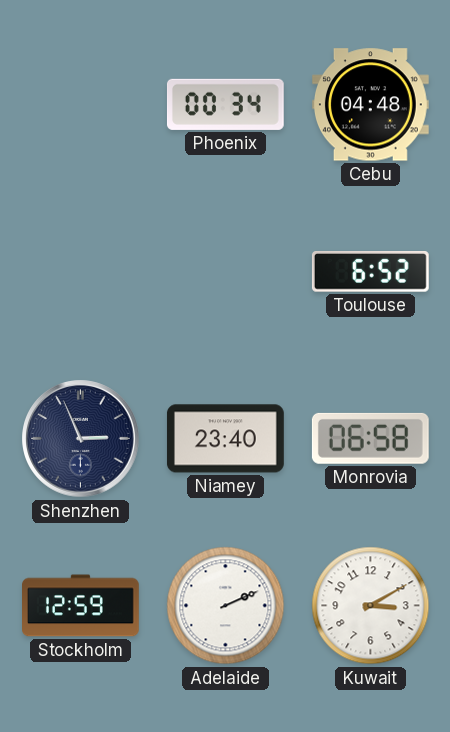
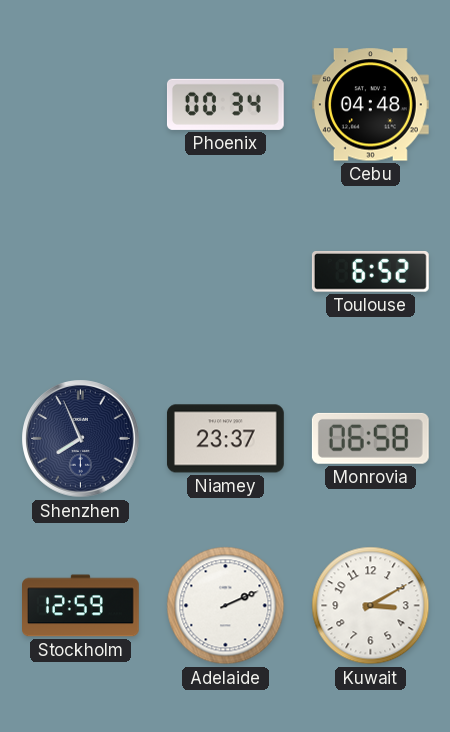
Shenzhen: 2:56 -> 7:56
Niamey: 23:40 -> 23:37
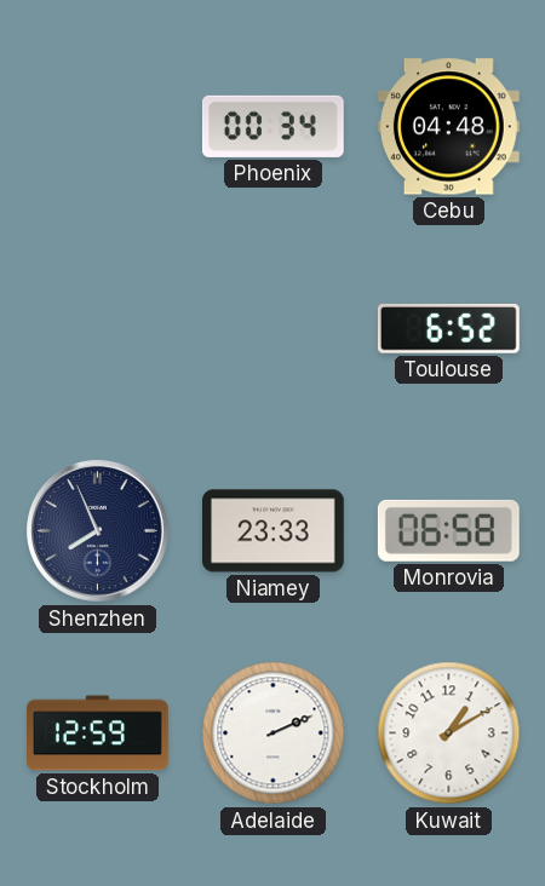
Niamey: 23:37 -> 23:33
Kuwait: 3:10 -> 1:10
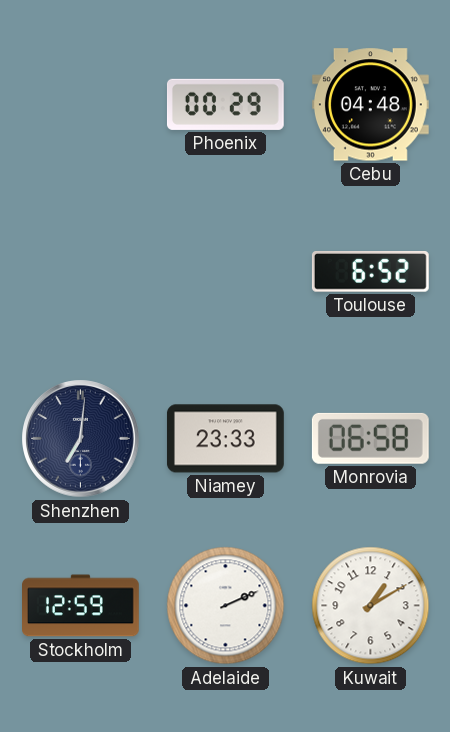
Phoenix: 00:34 -> 00:29
Shenzhen: 7:56 -> 7:01
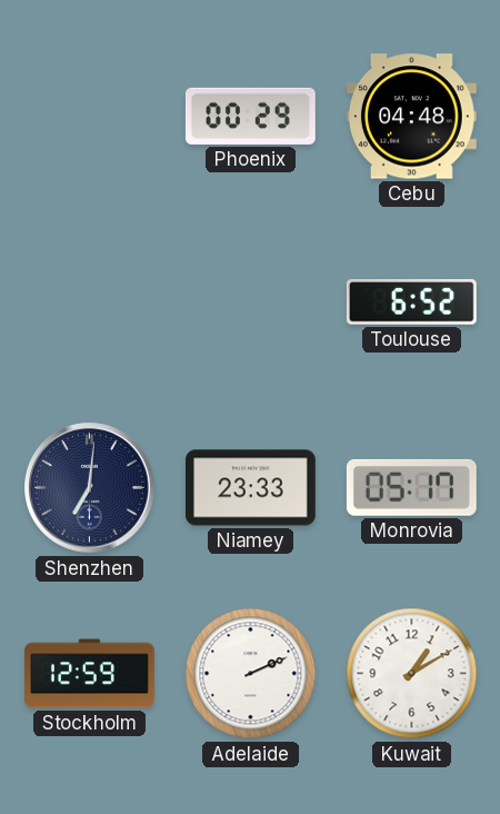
Monrovia: 06:58 -> 05:17
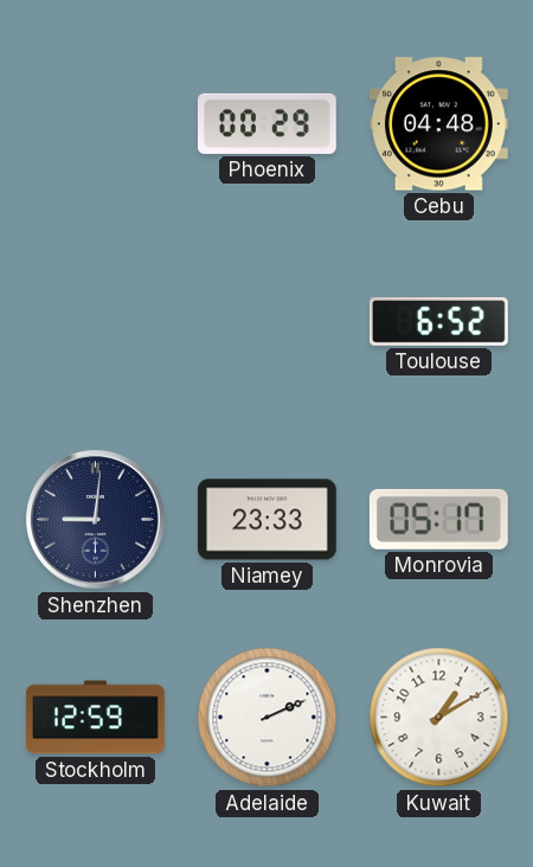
Shenzhen: 7:01 -> 9:01
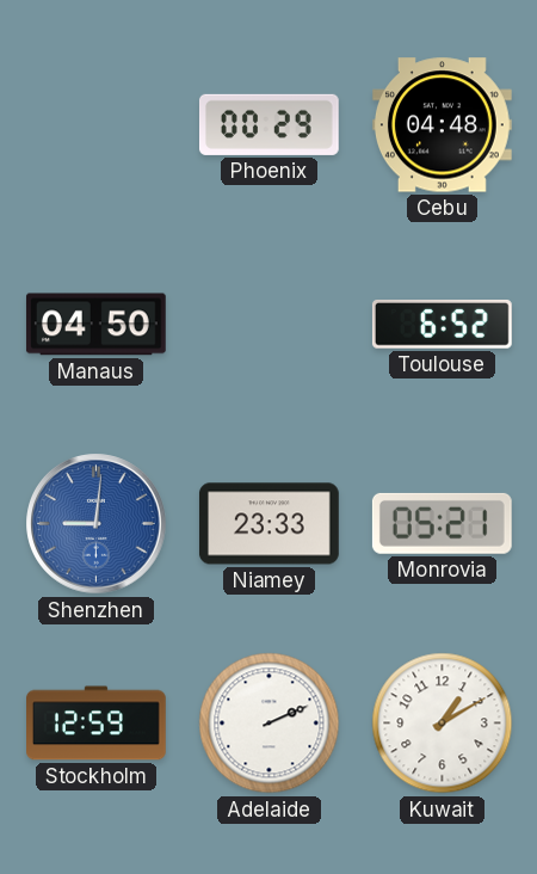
Manaus: none -> 04:50
Shenzhen dial: navy -> blue
Monrovia: 05:17 -> 05:21
